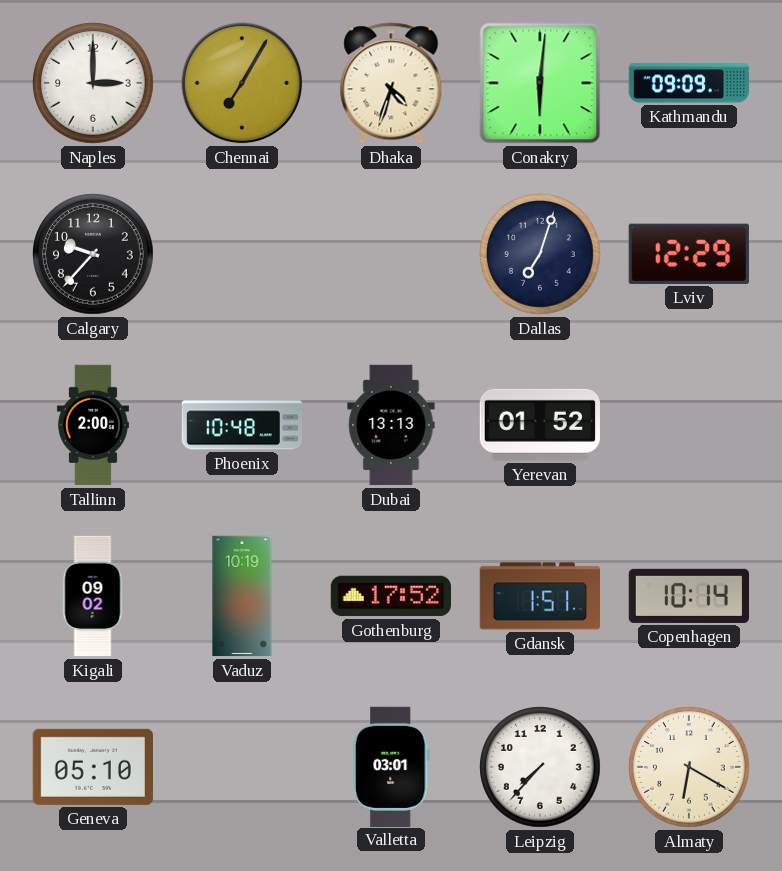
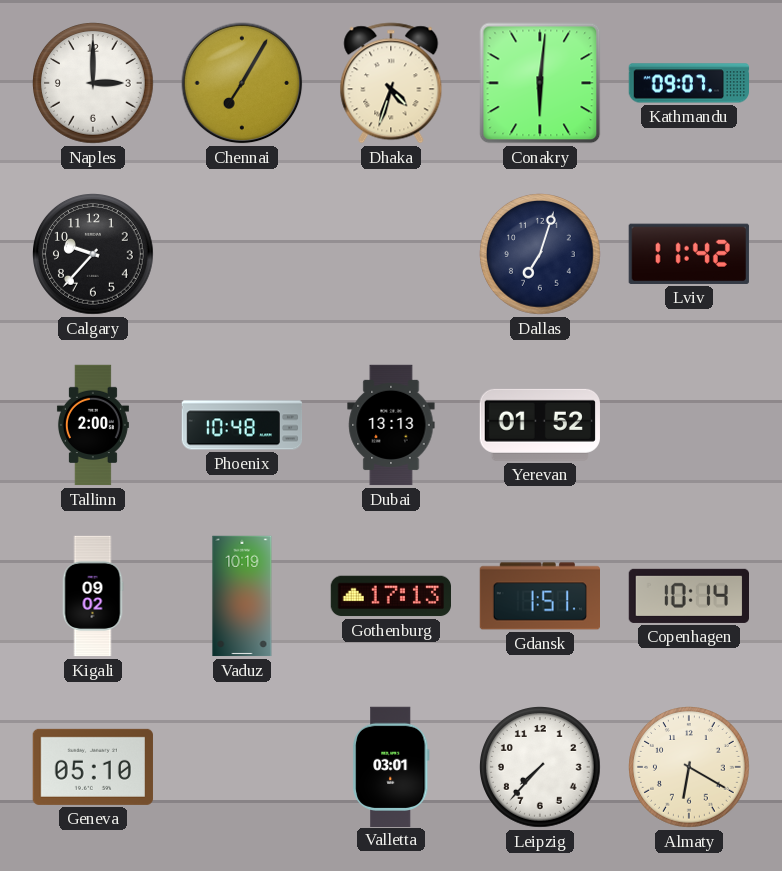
Kathmandu: 09:09 -> 09:07
Lviv: 12:29 -> 11:42
Gothenburg: 17:52 -> 17:13
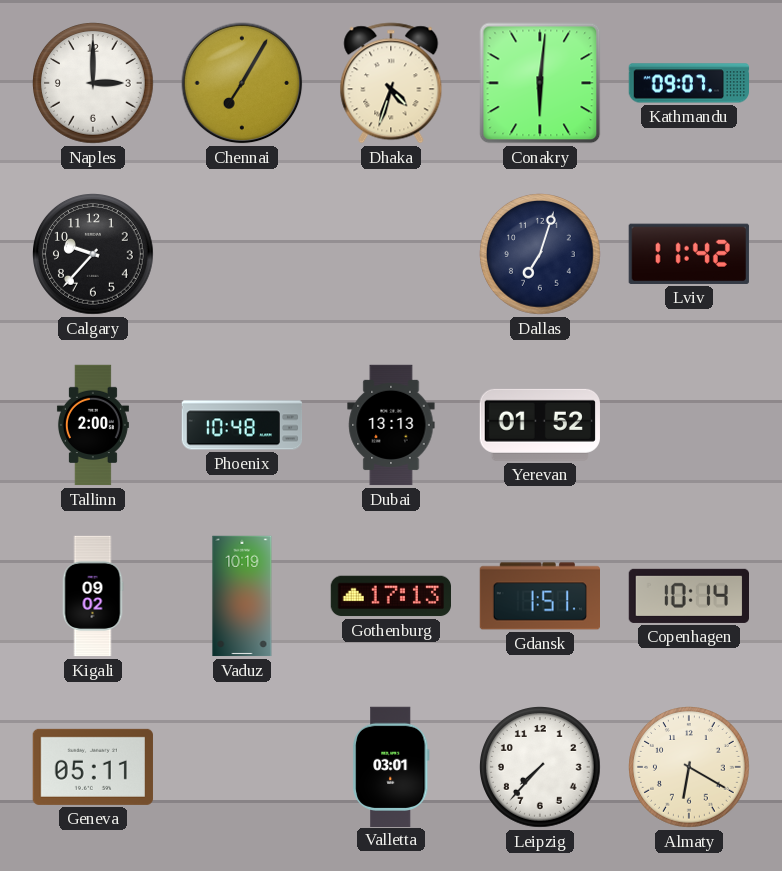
Geneva: 05:10 -> 05:11
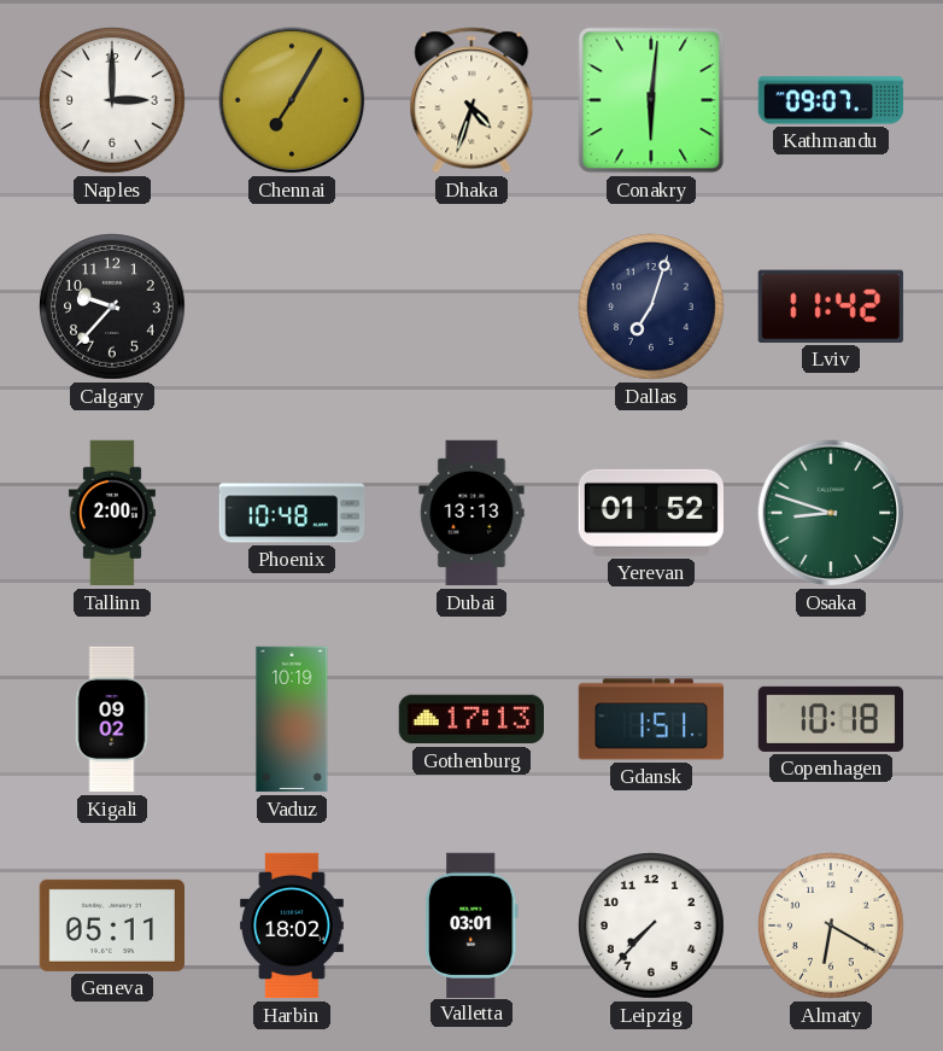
Osaka: none -> 8:48
Copenhagen: 10:14 -> 10:18
Harbin: none -> 18:02
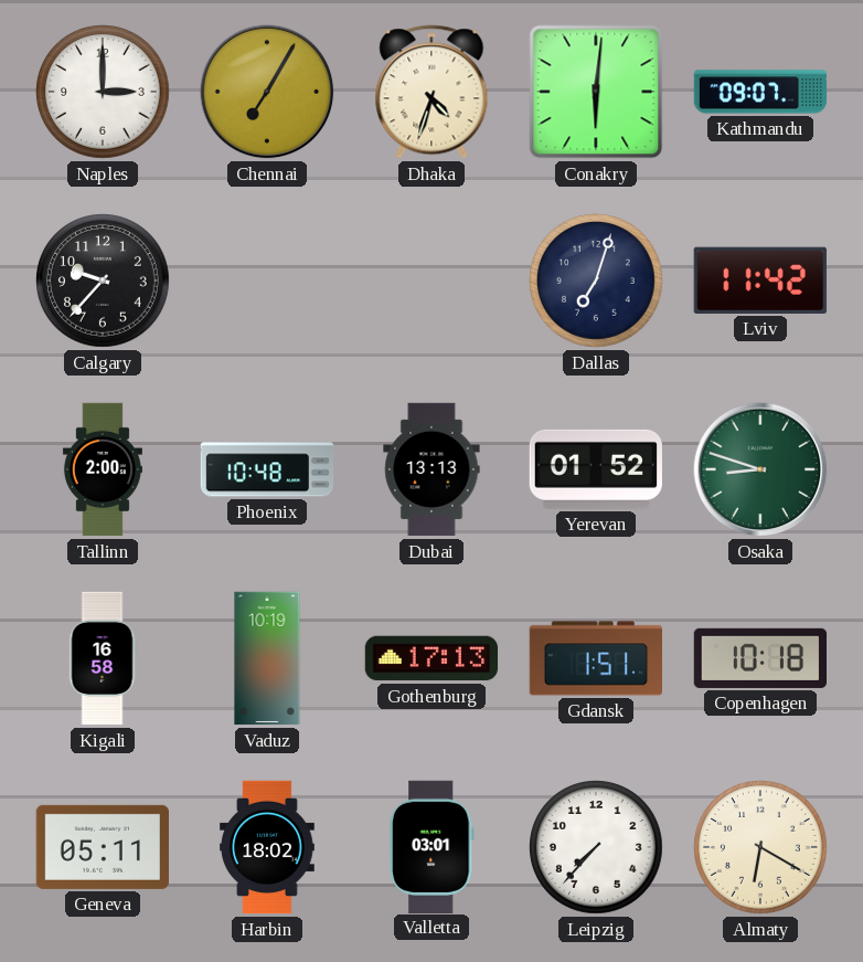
Kigali: 09:02 -> 16:58
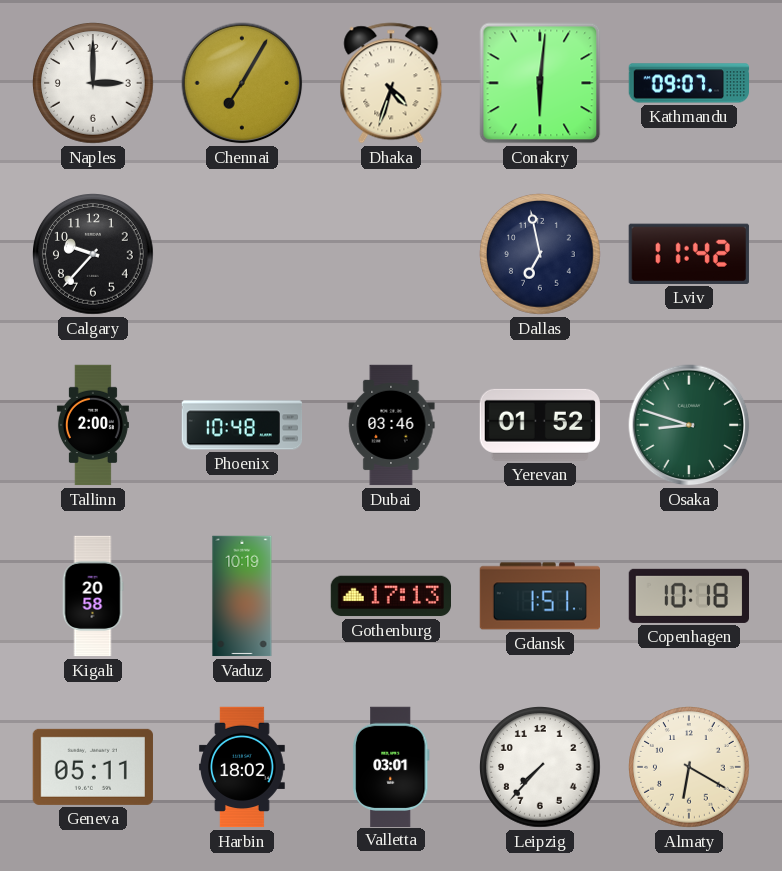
Dallas: 7:03 -> 6:58
Dubai: 13:13 -> 03:46
Kigali: 16:58 -> 20:58
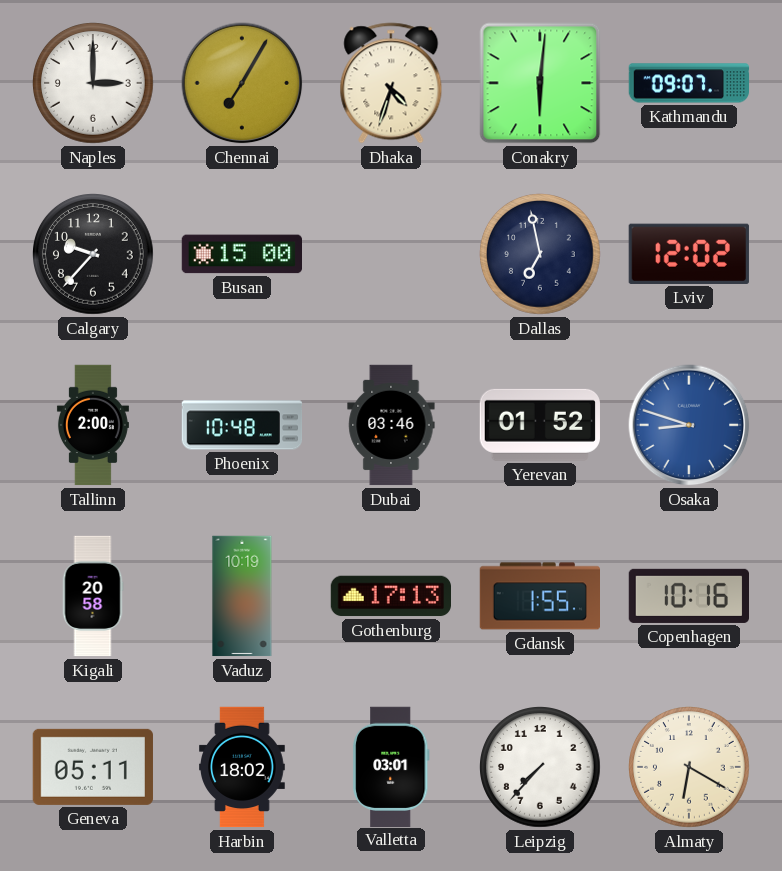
Busan: none -> 15:00
Lviv: 11:42 -> 12:02
Osaka dial: green -> blue
Gdansk: 1:51 -> 1:55
Copenhagen: 10:18 -> 10:16
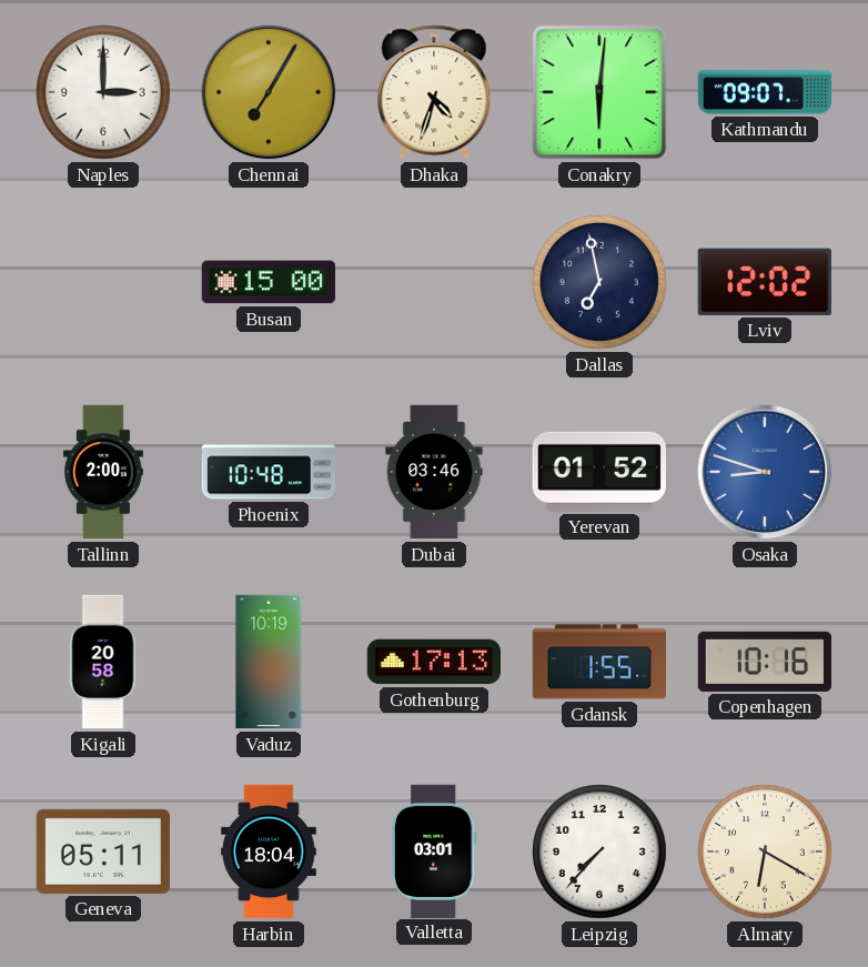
Calgary: 9:37 -> none
Harbin: 18:02 -> 18:04
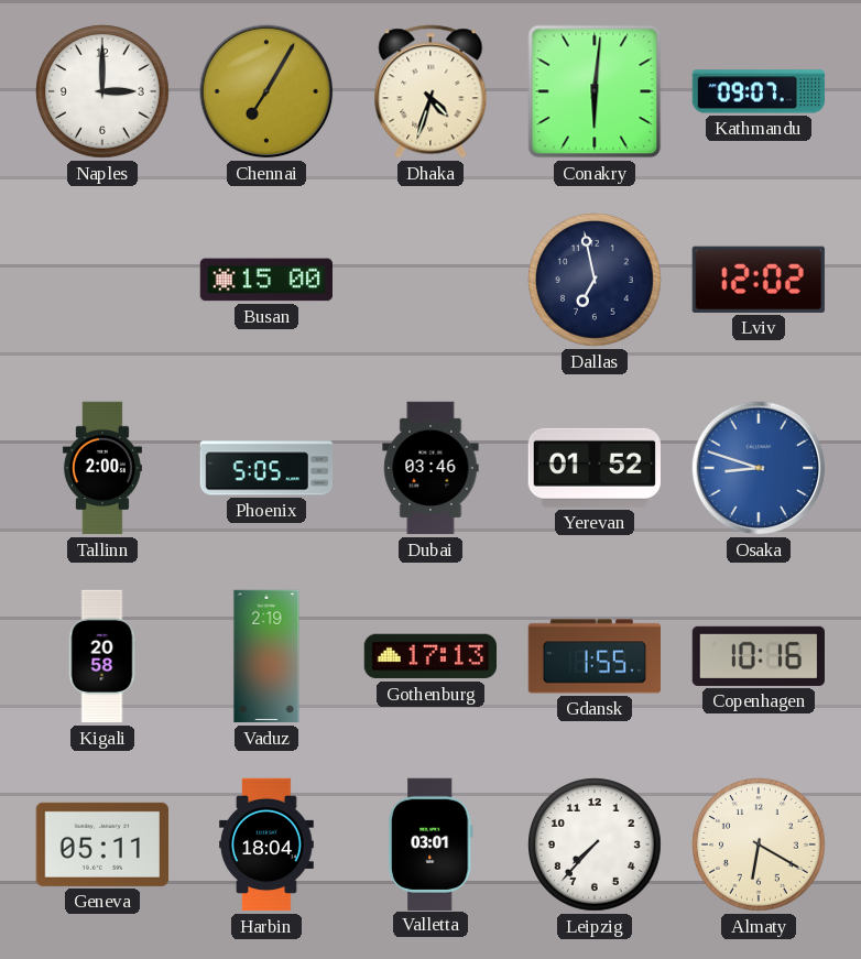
Phoenix: 10:48 -> 5:05
Vaduz: 10:19 -> 2:19
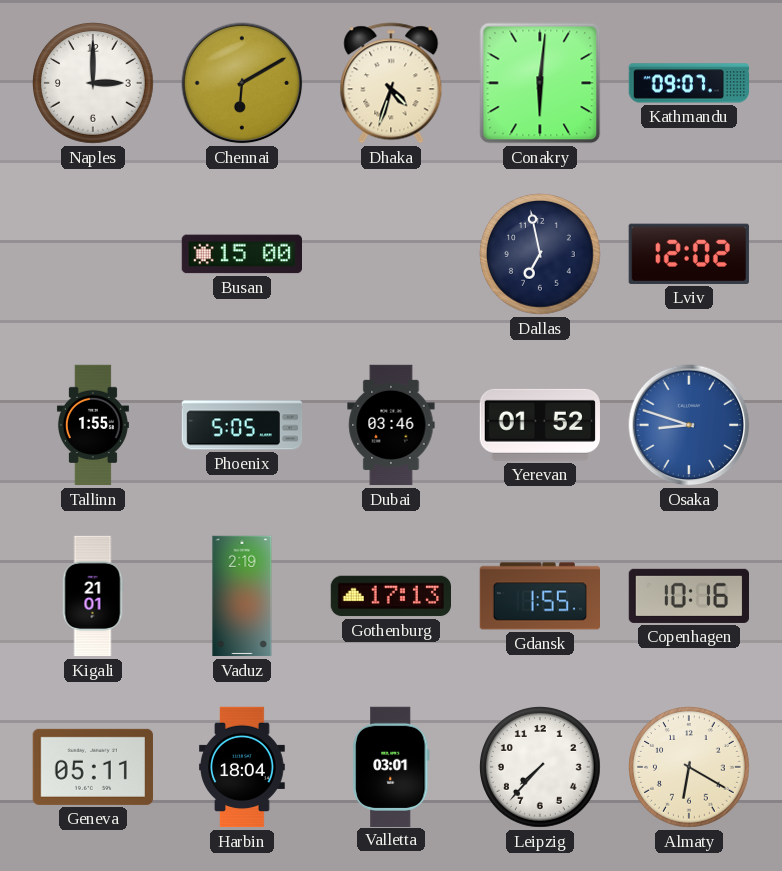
Chennai: 7:05 -> 6:10
Tallinn: 2:00 -> 1:55
Kigali: 20:58 -> 21:01
